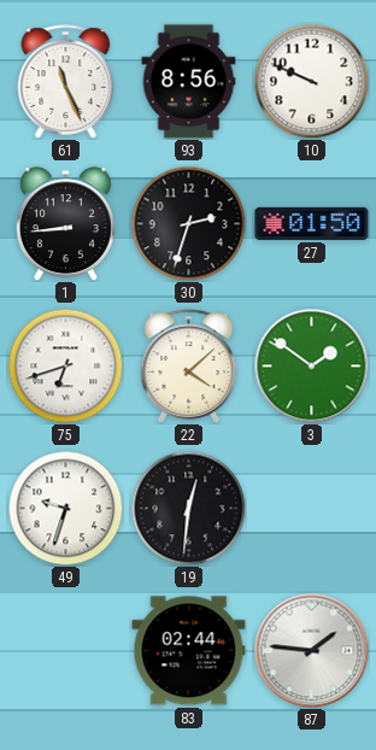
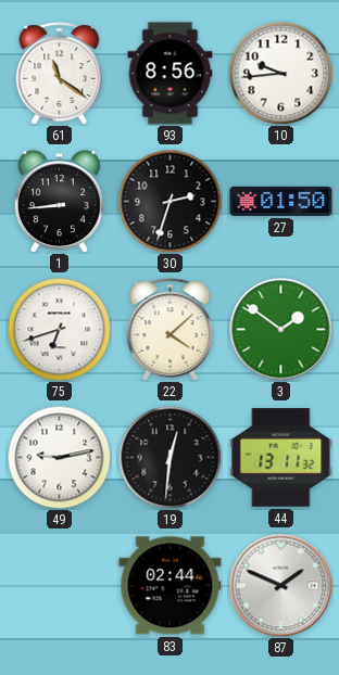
61: 11:26 -> 11:21
10: 9:49 -> 9:44
49: 9:33 -> 9:13
44: none -> 13:11
87: 1:46 -> 1:49
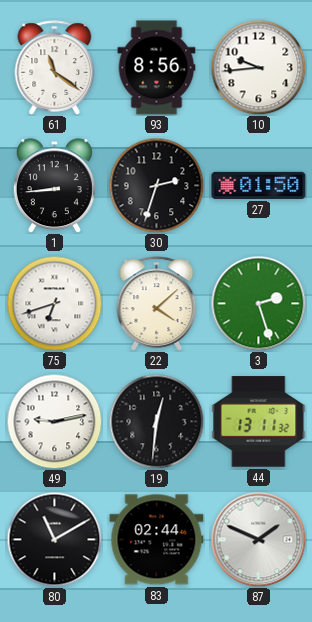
3: 1:51 -> 2:27
80: none -> 11:10
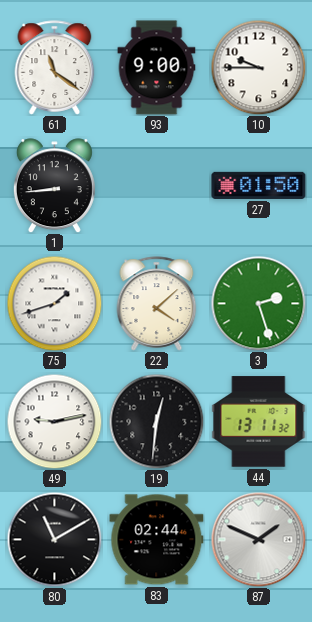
93: 8:56 -> 9:00
10: 9:44 -> 9:45
30: 2:33 -> none
75: 6:42 -> 1:42
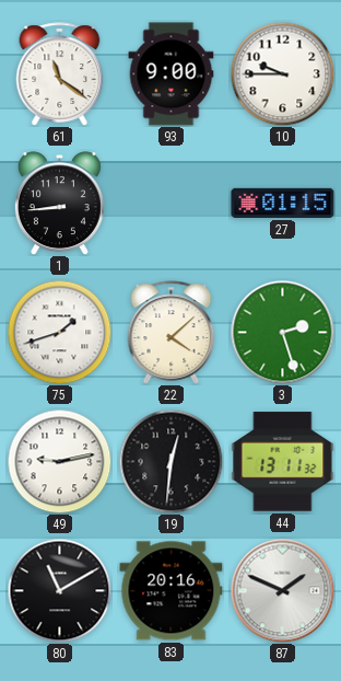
27: 01:50 -> 01:15
83: 02:44 -> 20:16
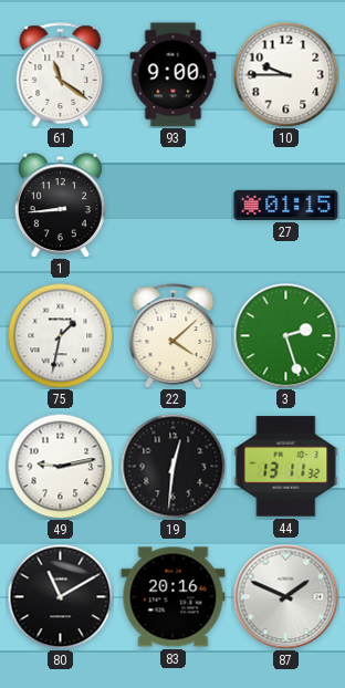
75: 1:42 -> 1:32
